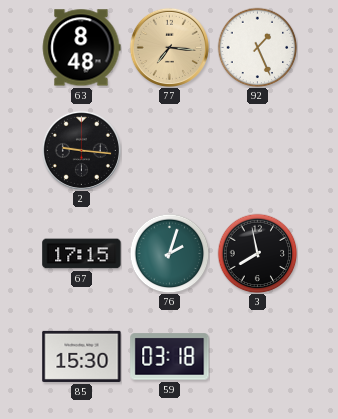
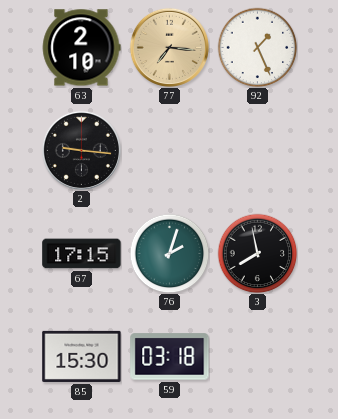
63: 8:48 -> 2:10
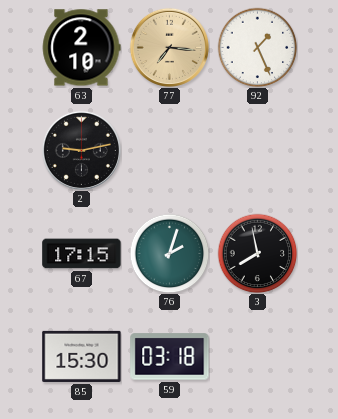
2: 9:16 -> 9:13
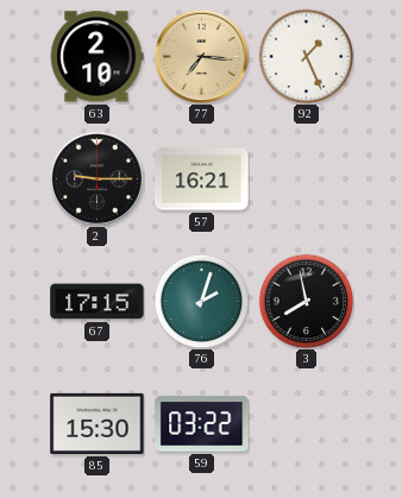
2: 9:13 -> 9:15
57: none -> 16:21
59: 03:18 -> 03:22
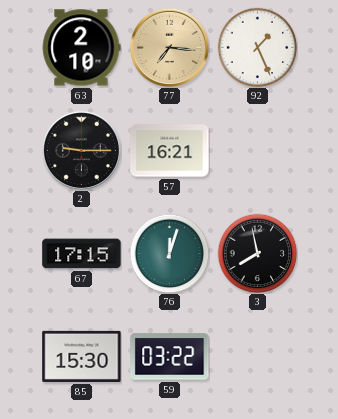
76: 2:03 -> 12:03
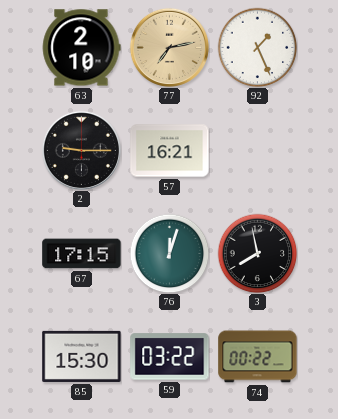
77: 7:16 -> 7:13
74: none -> 00:22
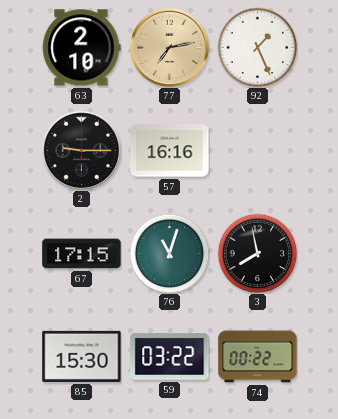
57: 16:21 -> 16:16
76: 12:03 -> 11:03
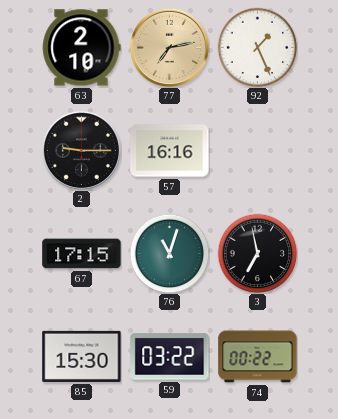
3: 7:58 -> 6:58
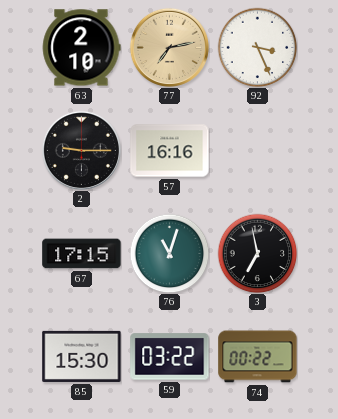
92: 1:26 -> 3:26
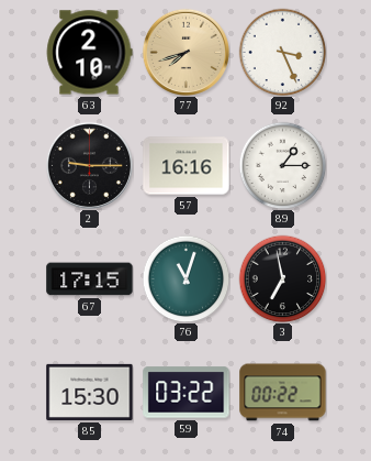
77: 7:13 -> 7:42
89: none -> 1:15
